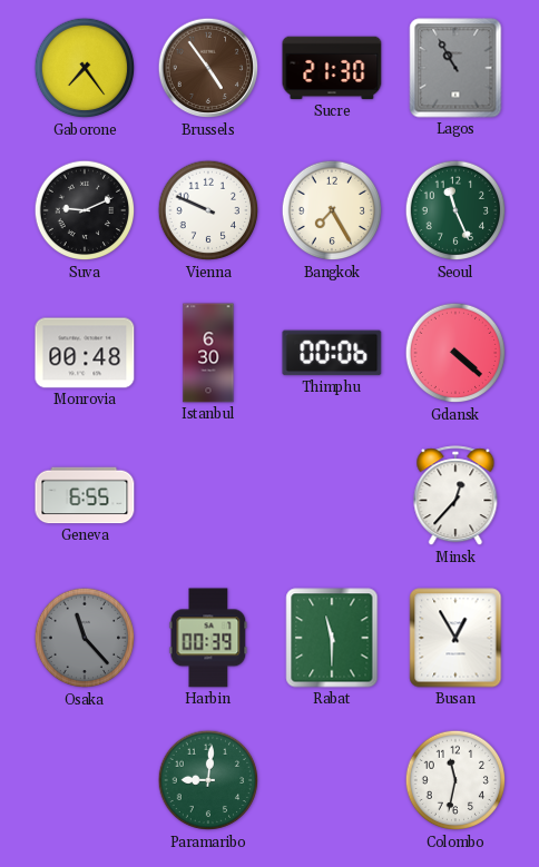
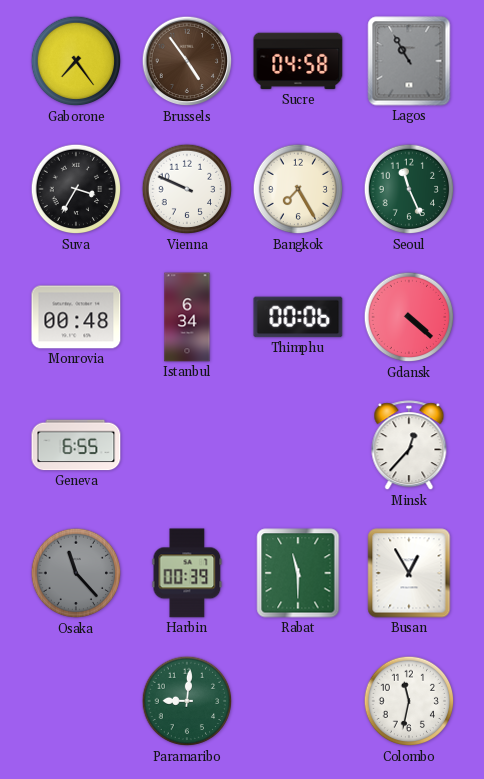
Sucre: 21:30 -> 04:58
Suva: 9:11 -> 3:35
Istanbul: 6:30 -> 6:34
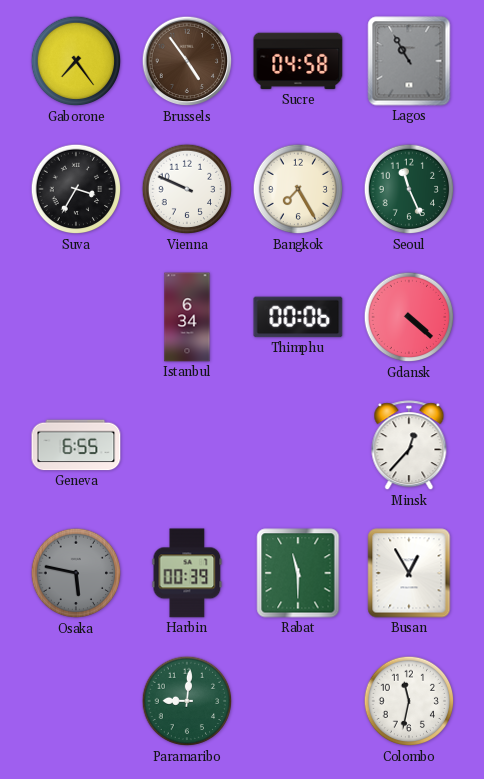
Monrovia: 00:48 -> none
Osaka: 11:23 -> 5:47
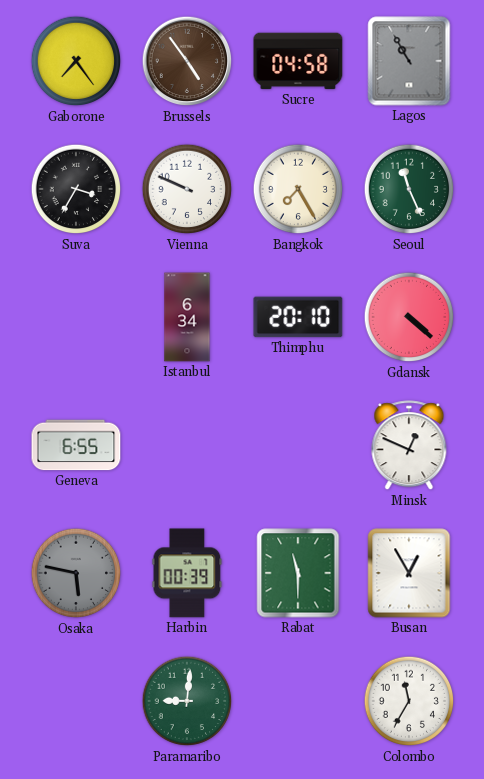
Thimphu: 00:06 -> 20:10
Minsk: 12:37 -> 12:49
Colombo: 11:32 -> 11:35
